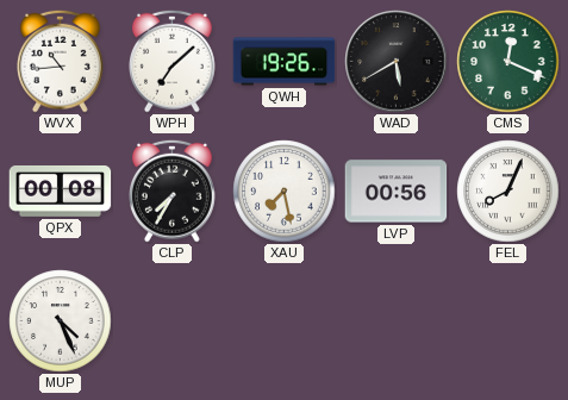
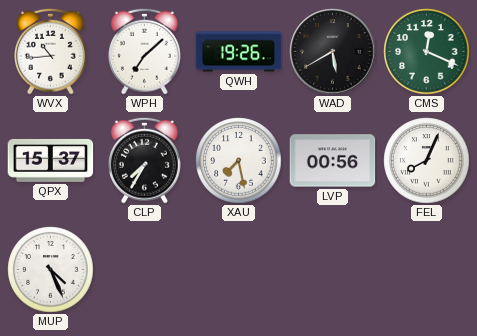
QPX: 00:08 -> 15:37
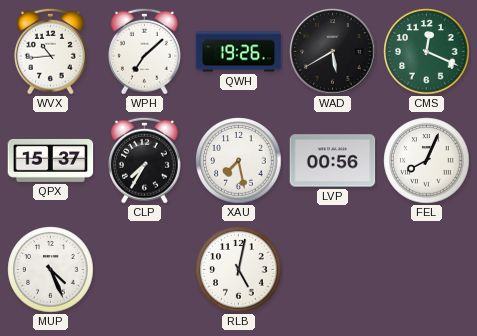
RLB: none -> 5:02
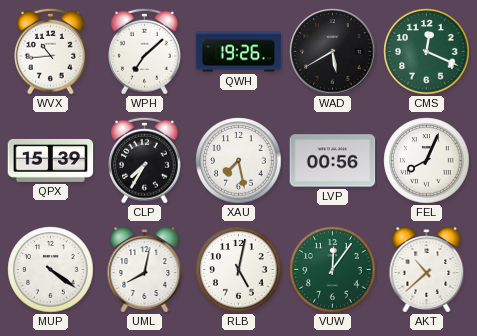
QPX: 15:37 -> 15:39
MUP: 4:26 -> 4:21
UML: none -> 8:02
VUW: none -> 12:06
AKT: none -> 10:38
